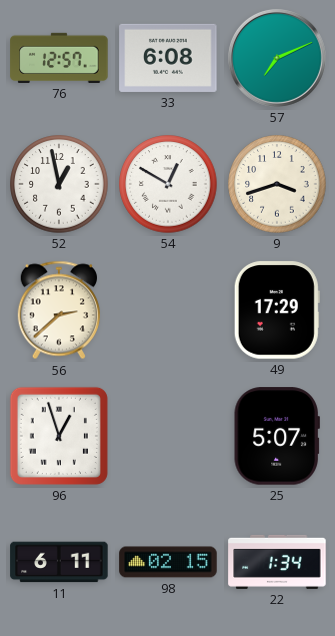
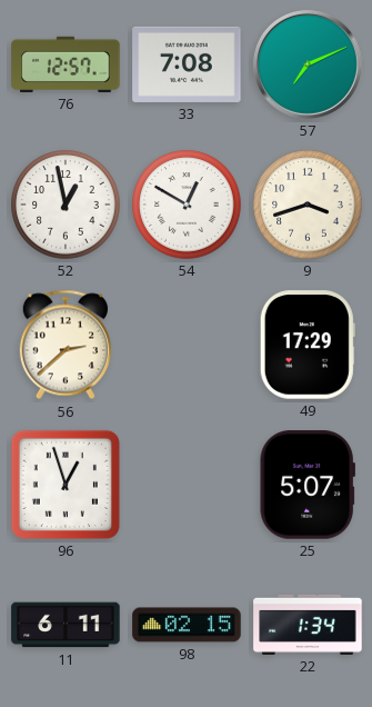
33: 6:08 -> 7:08
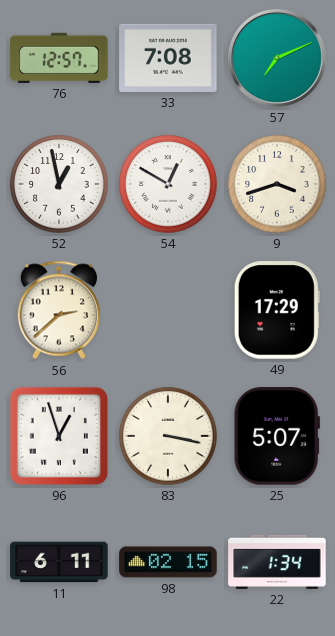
83: none -> 3:17
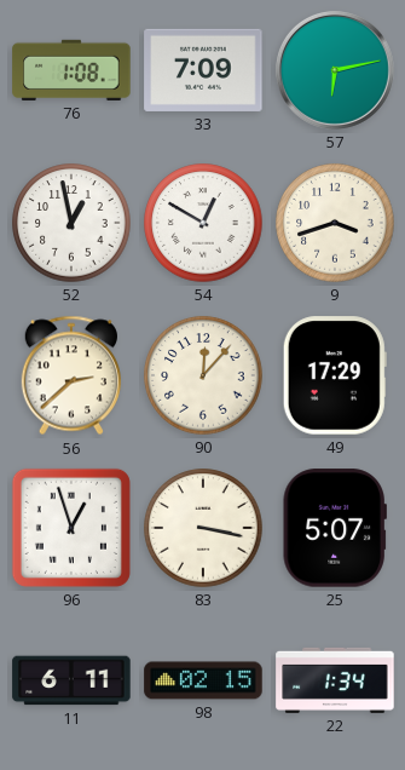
76: 12:57 -> 1:08
33: 7:08 -> 7:09
57: 7:11 -> 6:13
90: none -> 12:07
